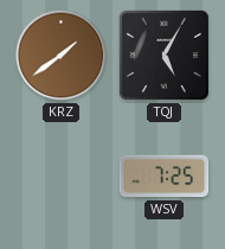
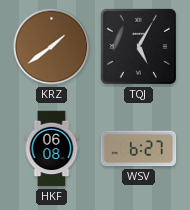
HKF: none -> 06:08
WSV: 7:25 -> 6:27
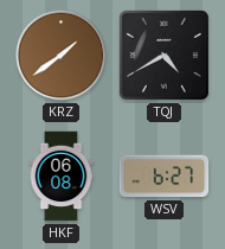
TQJ: 5:05 -> 4:40
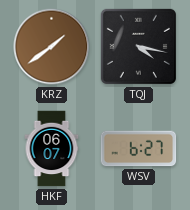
TQJ: 4:40 -> 4:17
HKF: 06:08 -> 06:07
